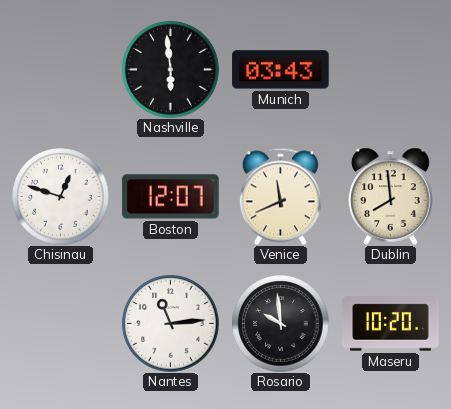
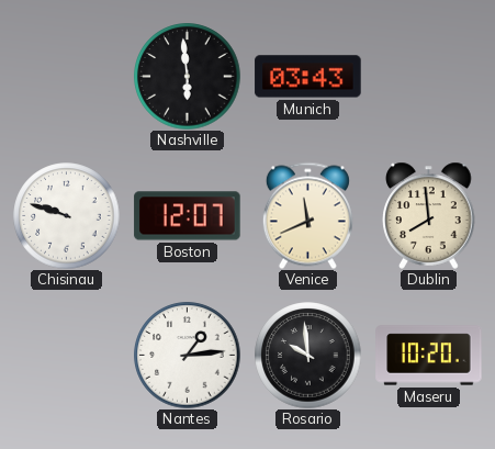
Chisinau: 12:48 -> 9:48
Nantes: 11:14 -> 1:14
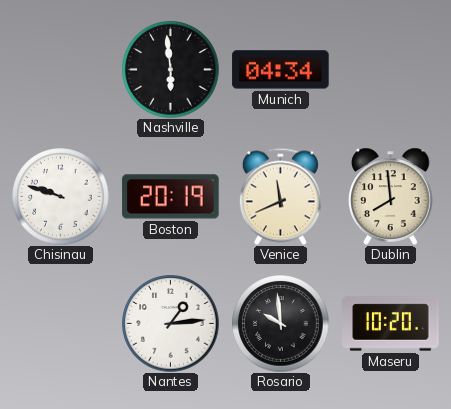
Munich: 03:43 -> 04:34
Boston: 12:07 -> 20:19
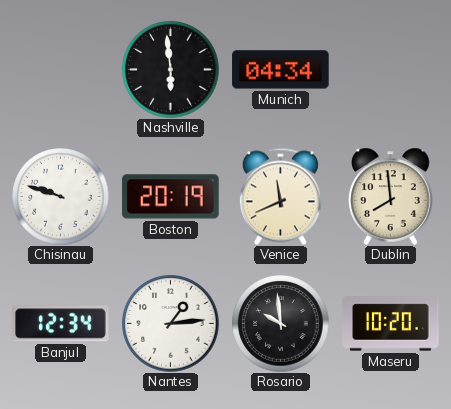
Banjul: none -> 12:34
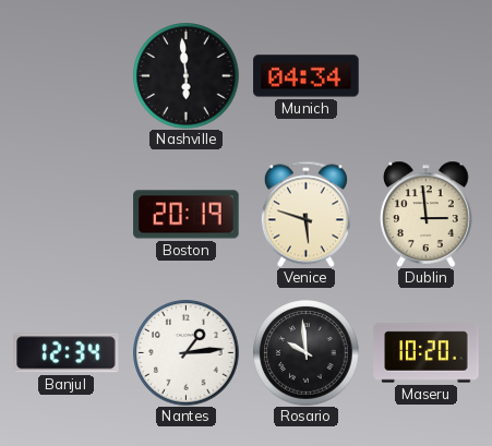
Chisinau: 9:48 -> none
Venice: 11:41 -> 5:48
Dublin: 7:59 -> 2:59
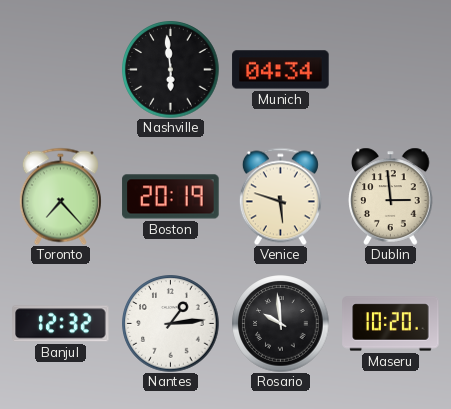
Toronto: none -> 7:23
Banjul: 12:34 -> 12:32
